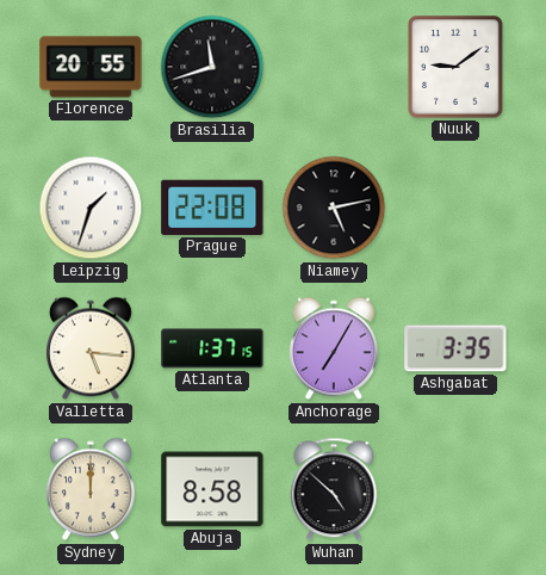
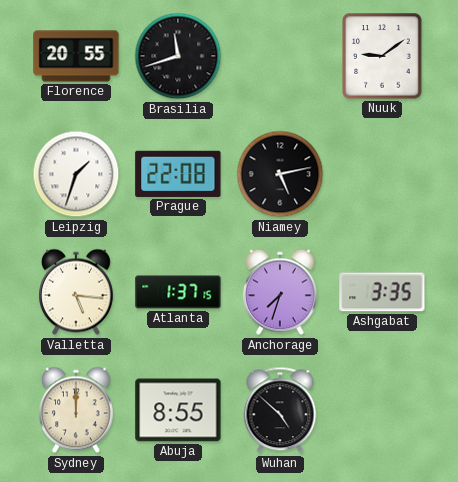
Anchorage: 7:05 -> 7:33
Abuja: 8:58 -> 8:55
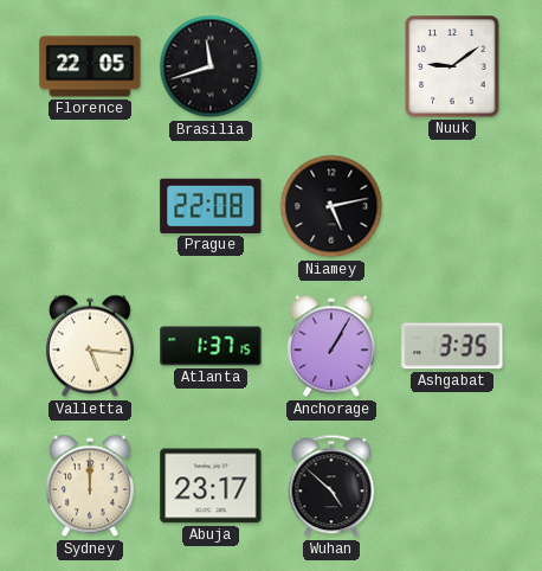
Florence: 20:55 -> 22:05
Leipzig: 1:33 -> none
Anchorage: 7:33 -> 1:05
Abuja: 8:55 -> 23:17
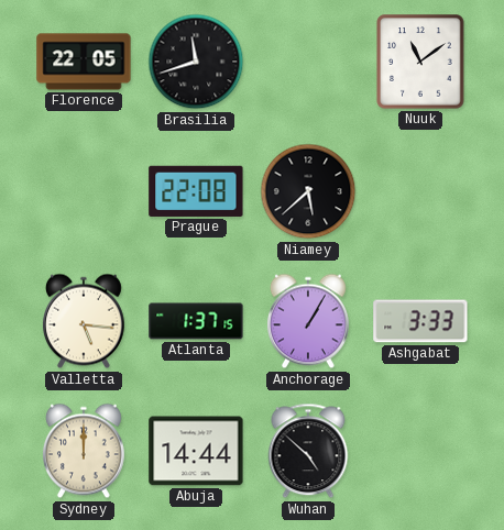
Nuuk: 9:09 -> 11:09
Niamey: 5:13 -> 5:38
Ashgabat: 3:35 -> 3:33
Abuja: 23:17 -> 14:44
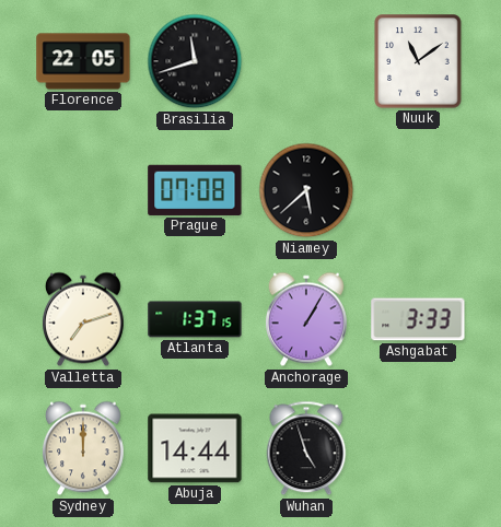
Prague: 22:08 -> 07:08
Valletta: 5:16 -> 7:12
Wuhan: 4:52 -> 4:57
